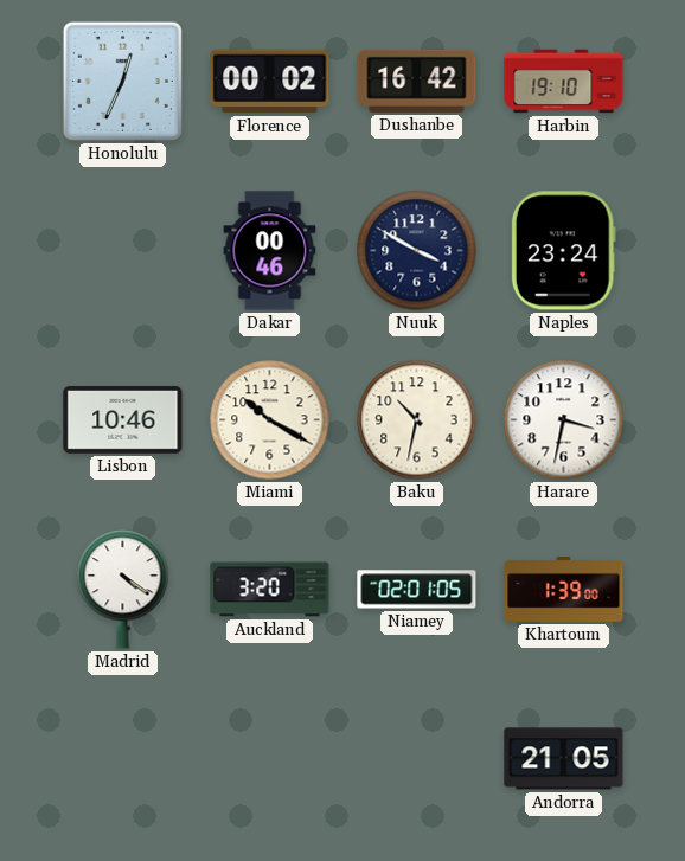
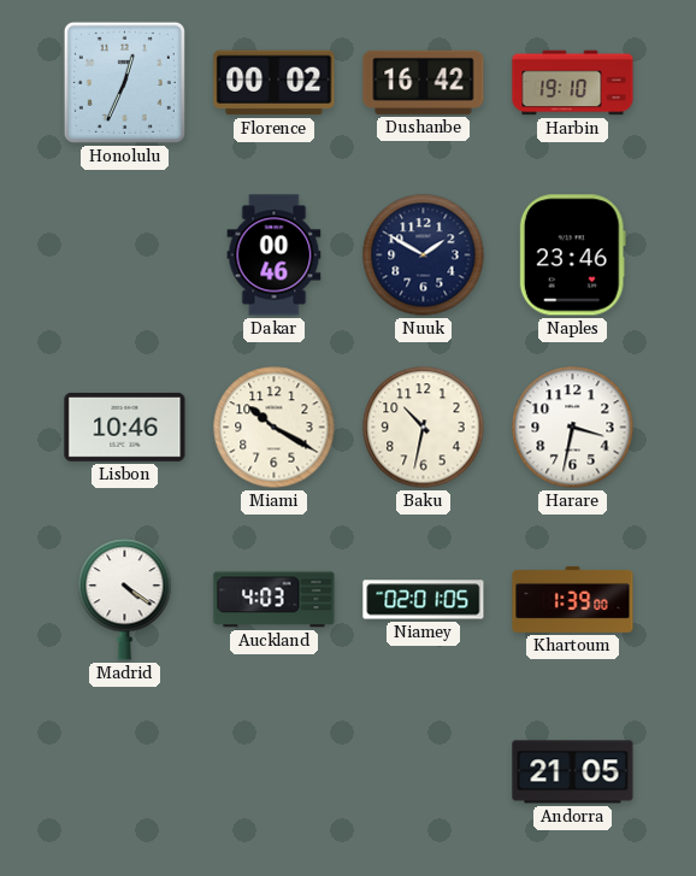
Nuuk: 3:50 -> 1:50
Naples: 23:24 -> 23:46
Auckland: 3:20 -> 4:03
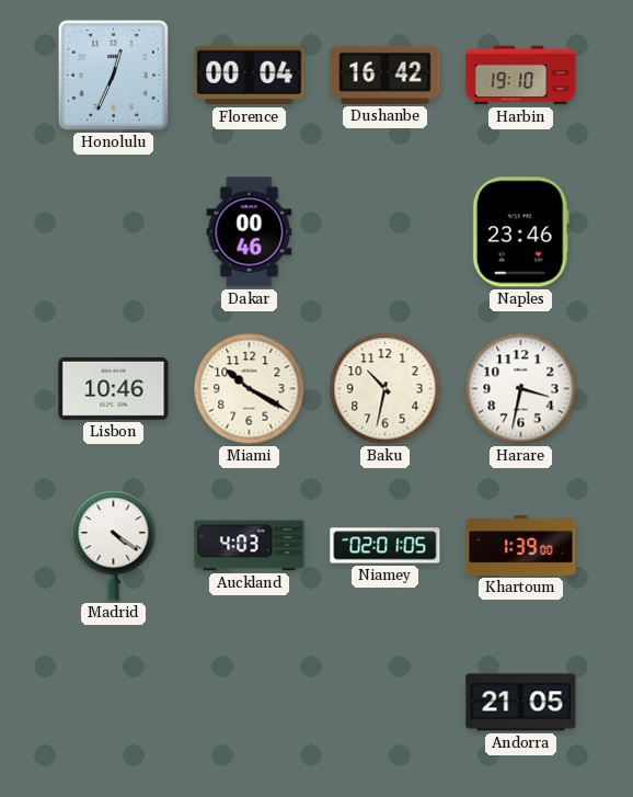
Florence: 00:02 -> 00:04
Nuuk: 1:50 -> none
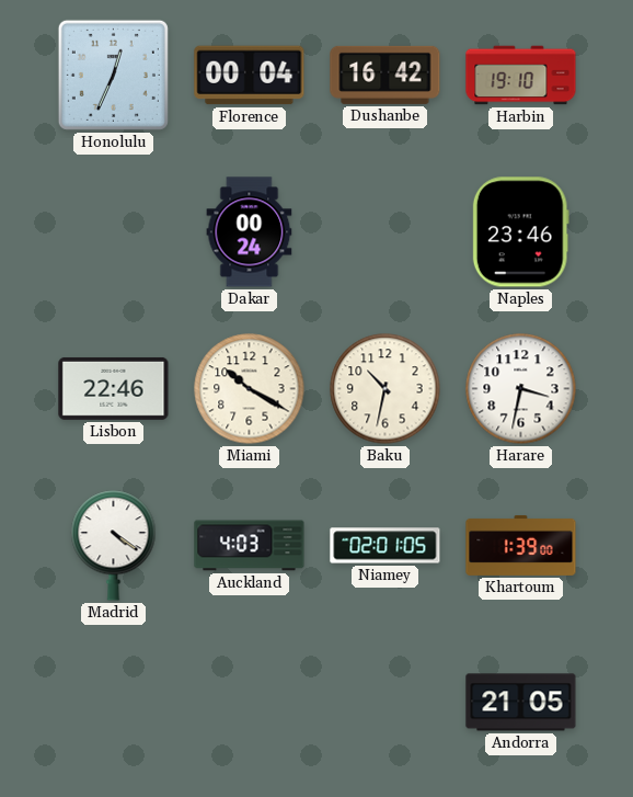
Dakar: 00:46 -> 00:24
Lisbon: 10:46 -> 22:46
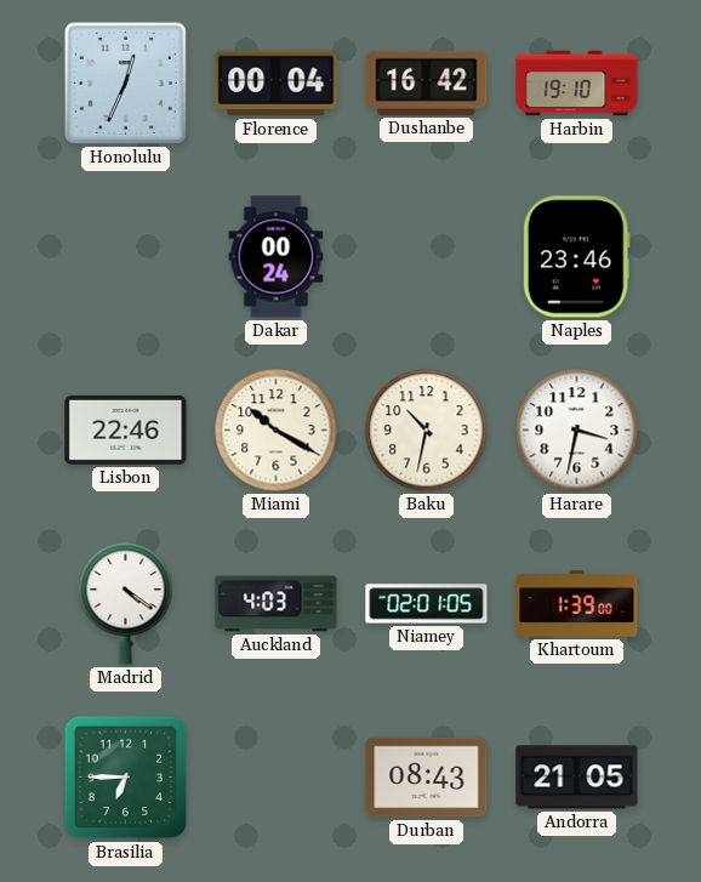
Brasilia: none -> 6:45
Durban: none -> 08:43
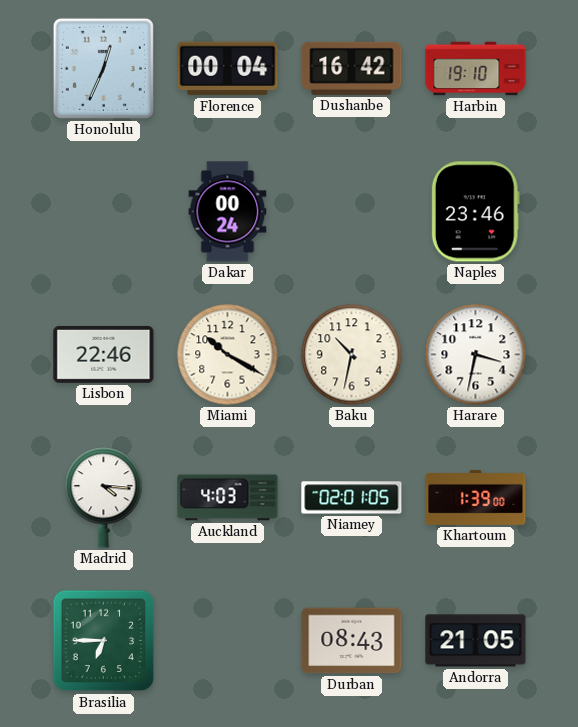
Madrid: 4:21 -> 4:16
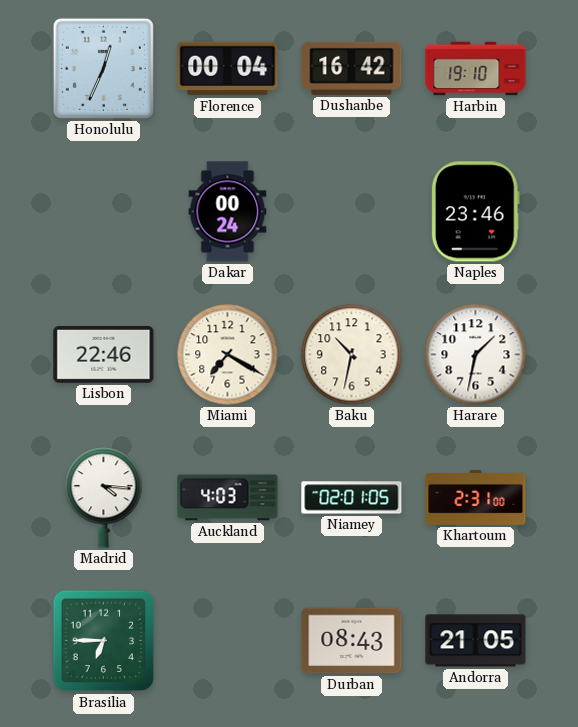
Miami: 10:20 -> 7:20
Harare: 3:32 -> 1:32
Khartoum: 1:39 -> 2:31
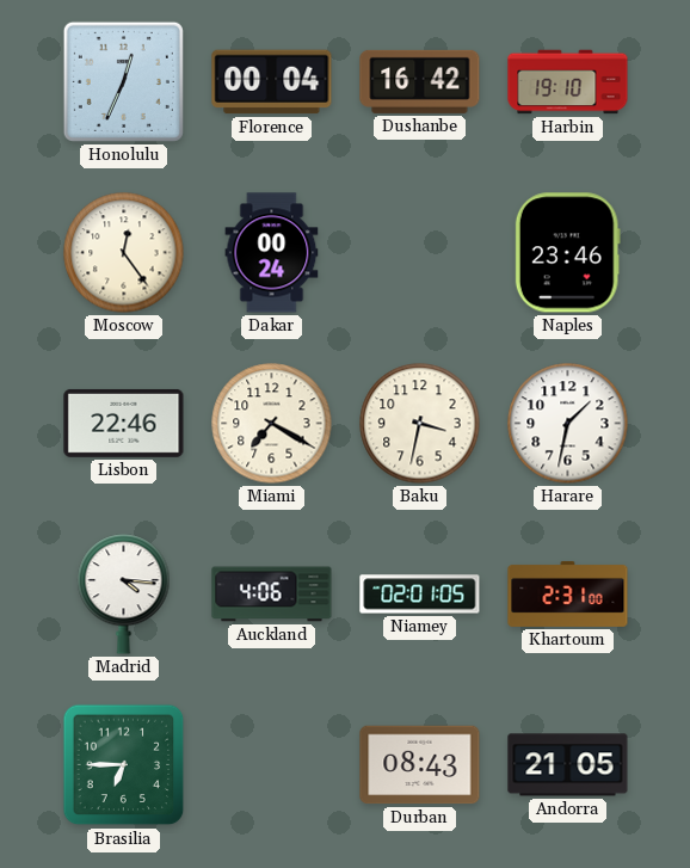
Moscow: none -> 12:24
Baku: 10:32 -> 3:32
Auckland: 4:03 -> 4:06
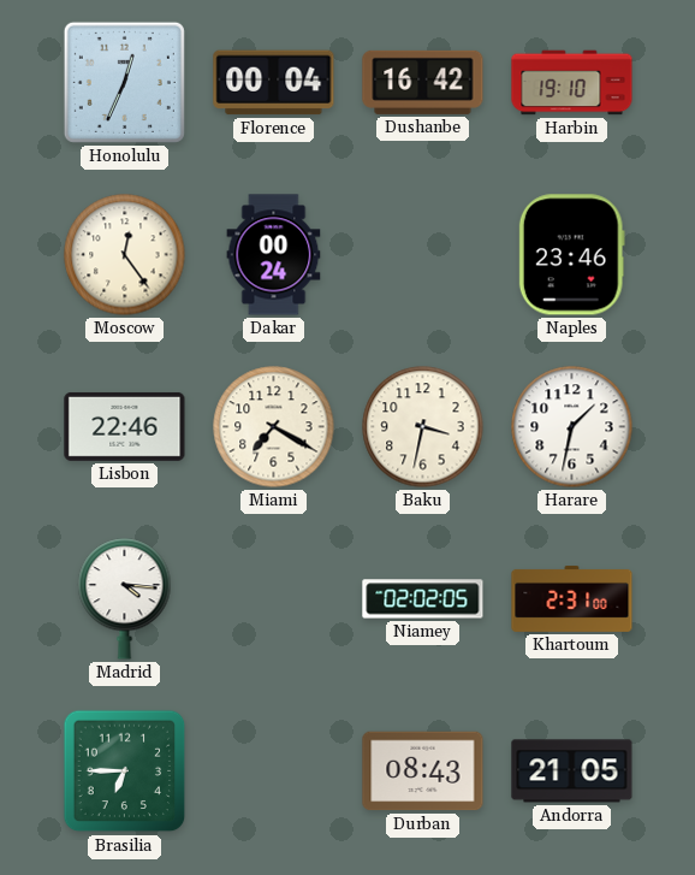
Auckland: 4:06 -> none
Niamey: 02:01 -> 02:02
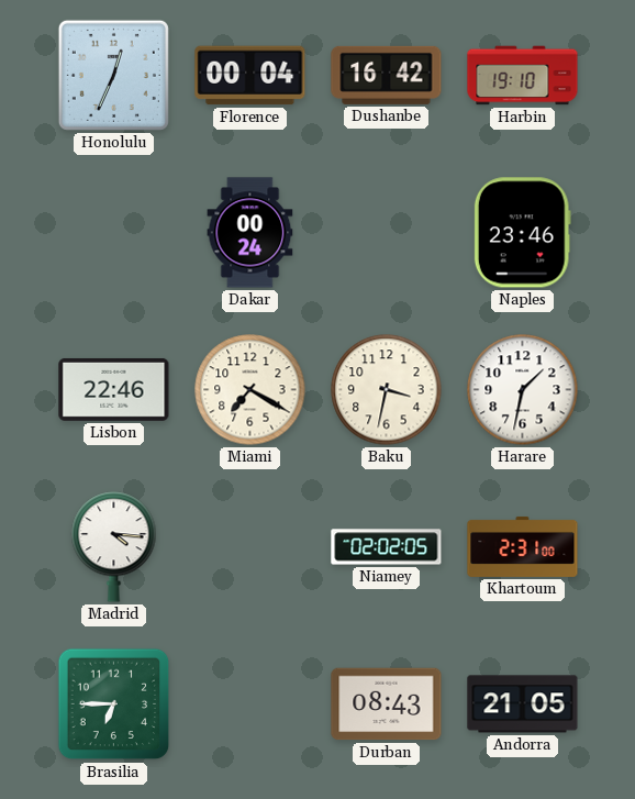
Moscow: 12:24 -> none
